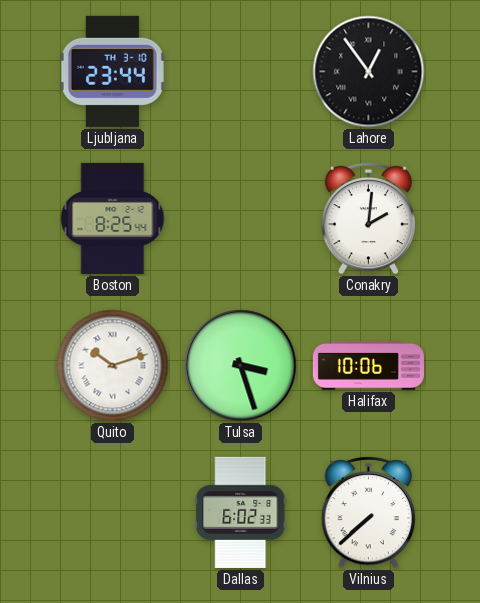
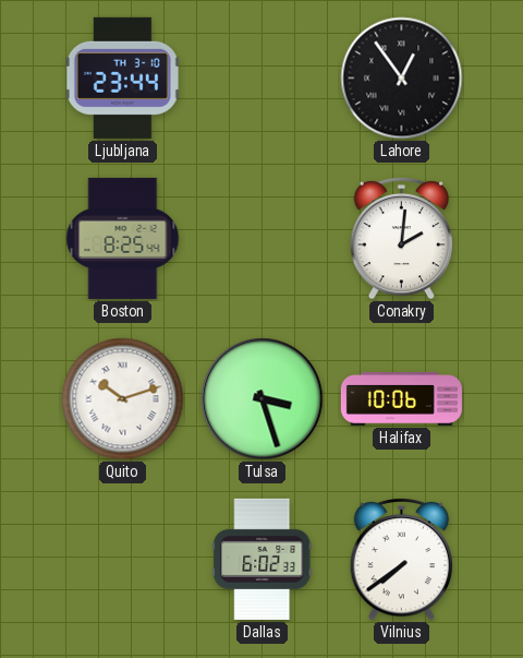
Vilnius: 7:38 -> 7:39
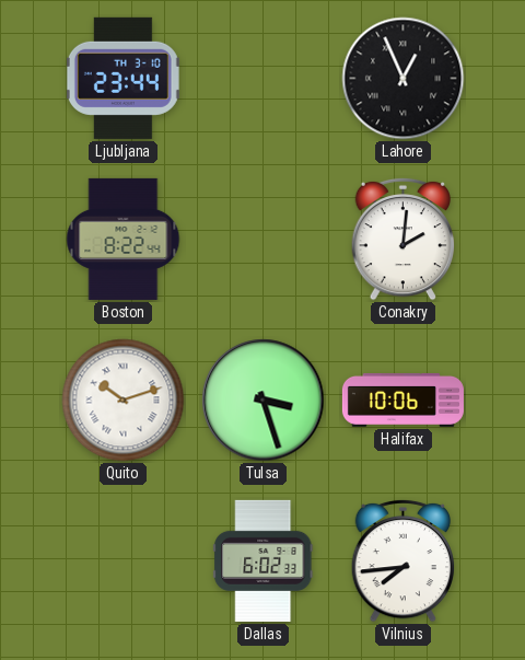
Lahore: 12:54 -> 12:56
Boston: 8:25 -> 8:22
Vilnius: 7:39 -> 7:44
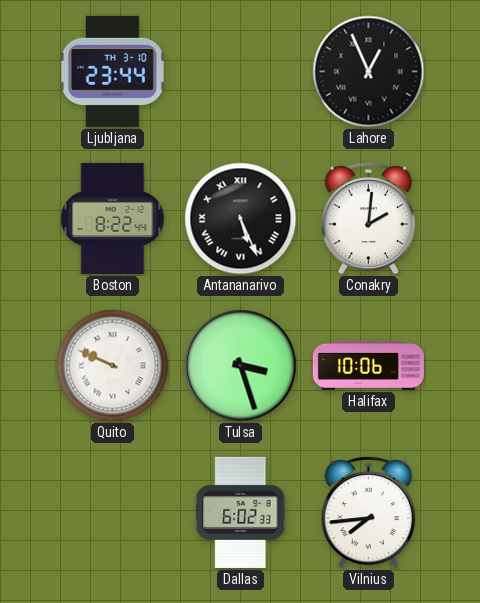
Antananarivo: none -> 5:26
Quito: 10:12 -> 9:49
